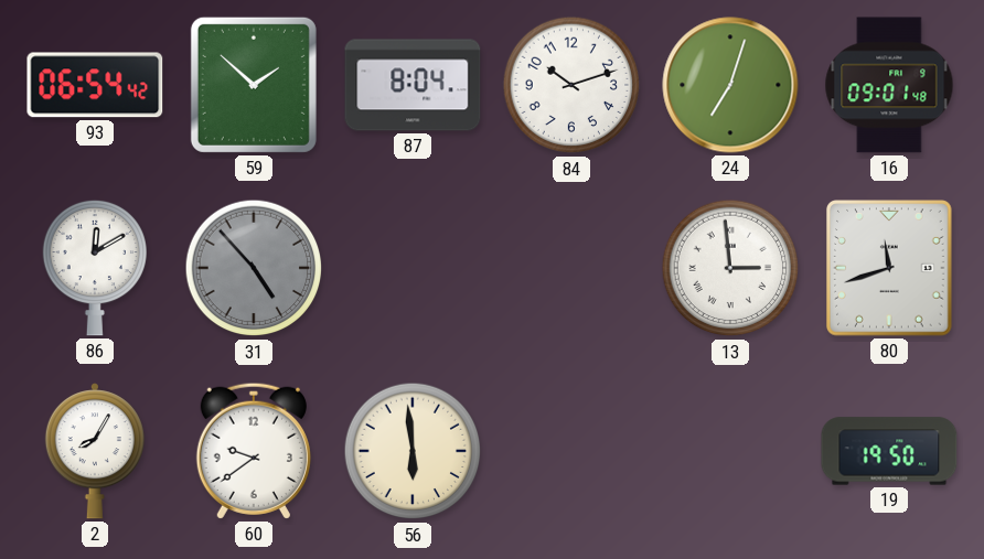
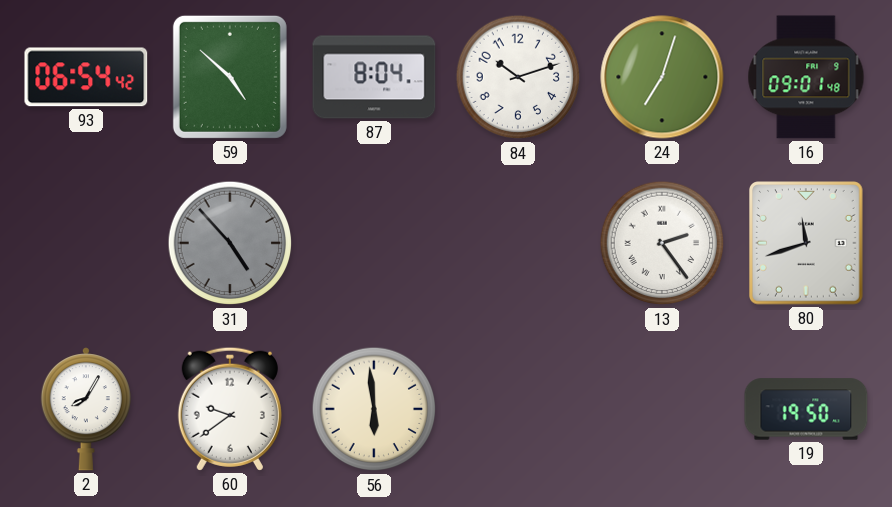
59: 1:52 -> 4:52
86: 12:10 -> none
13: 2:59 -> 2:24
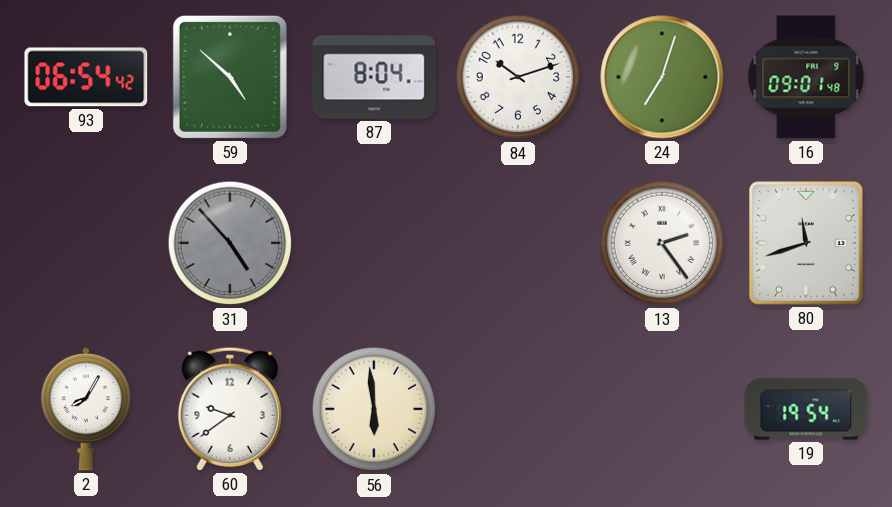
19: 19:50 -> 19:54
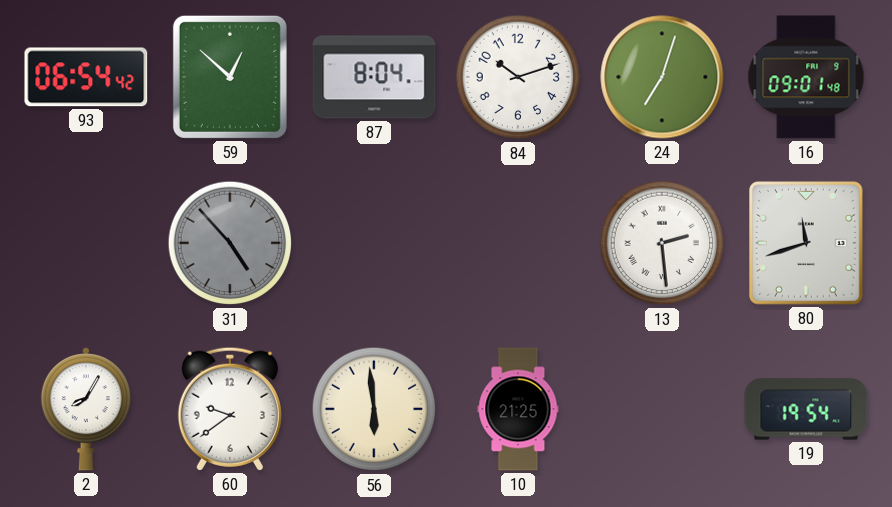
59: 4:52 -> 12:52
13: 2:24 -> 2:29
10: none -> 21:25
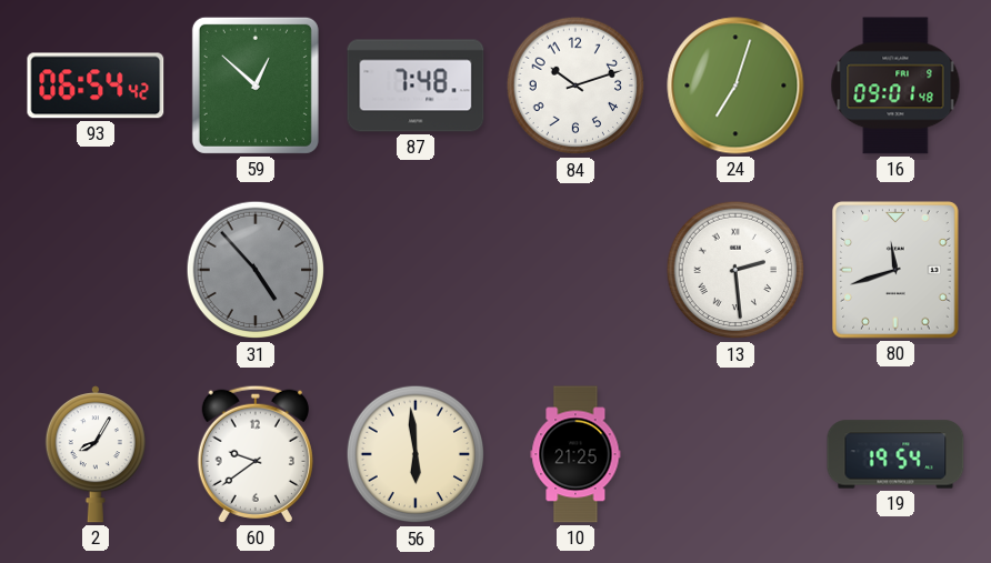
87: 8:04 -> 7:48
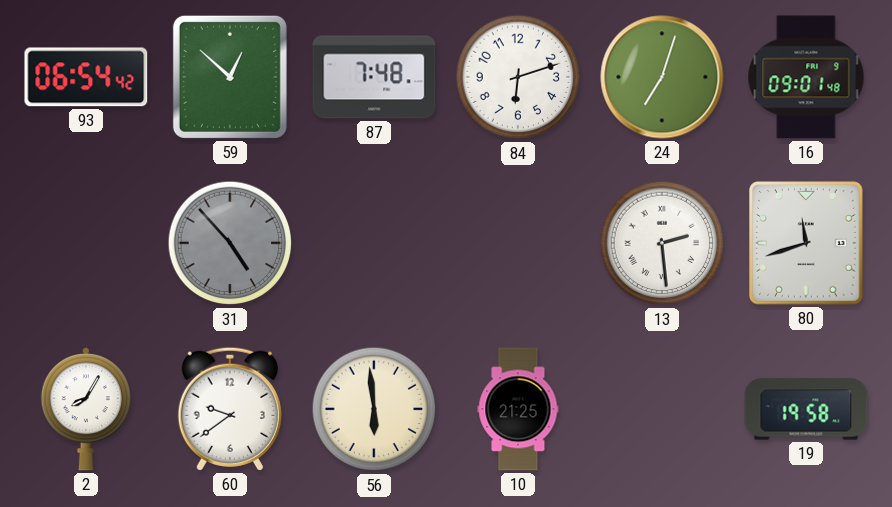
84: 10:12 -> 6:12
19: 19:54 -> 19:58
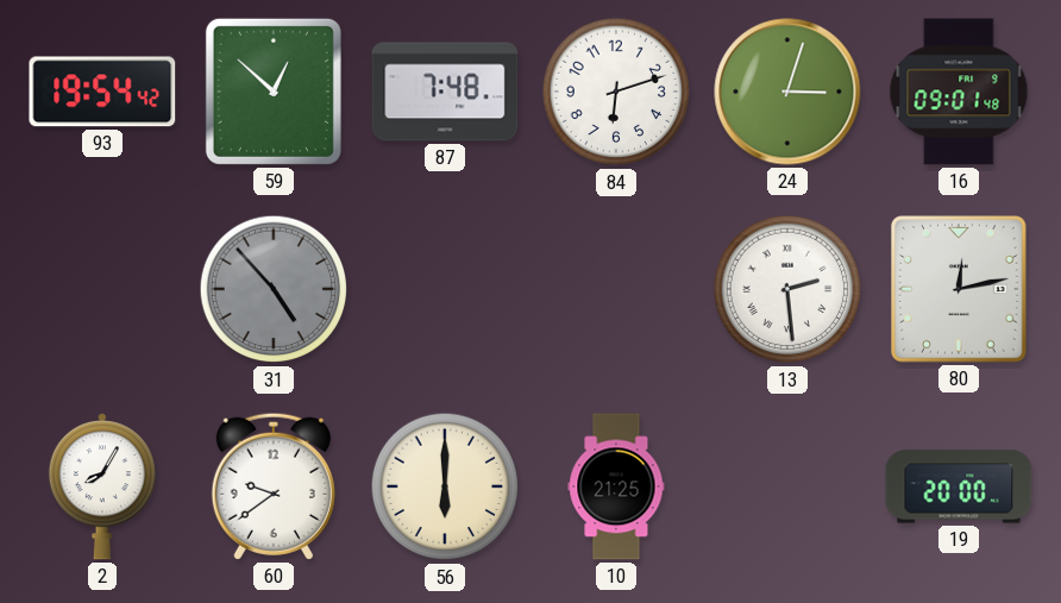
93: 06:54 -> 19:54
24: 7:03 -> 3:03
80: 11:42 -> 12:13
56: 5:59 -> 6:00
19: 19:58 -> 20:00
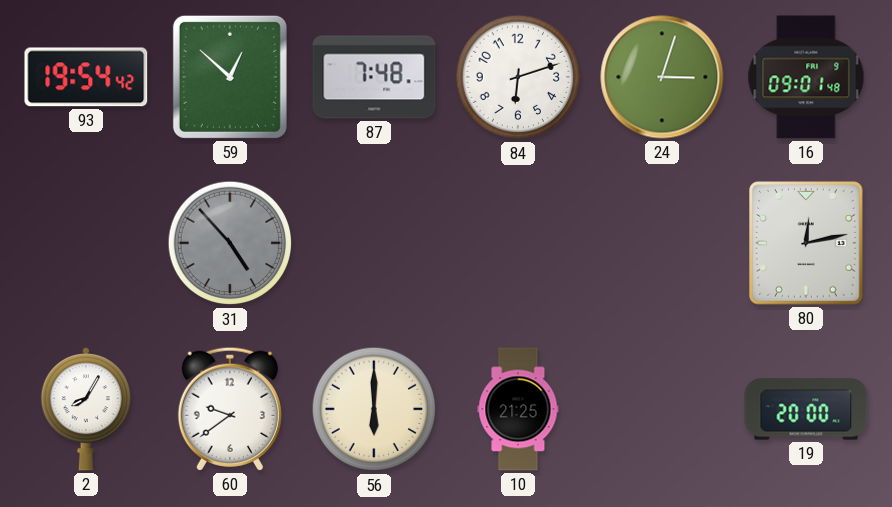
13: 2:29 -> none
